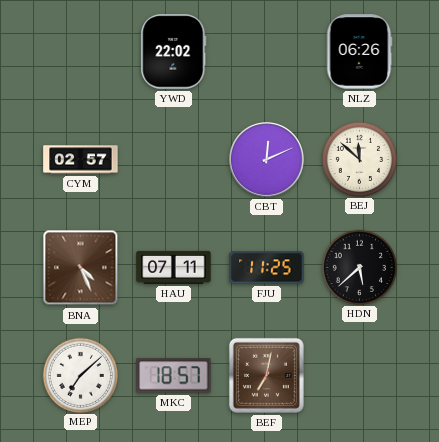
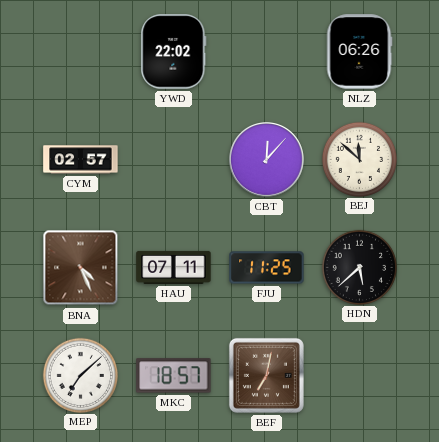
CBT: 12:11 -> 12:07
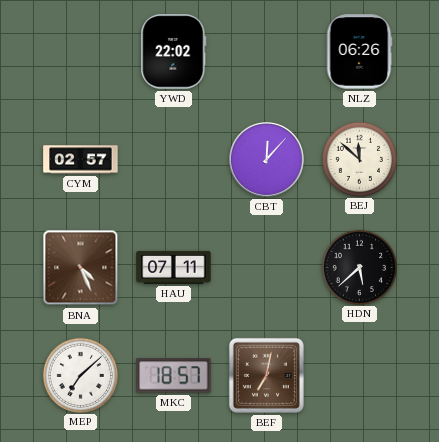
FJU: 11:25 -> none
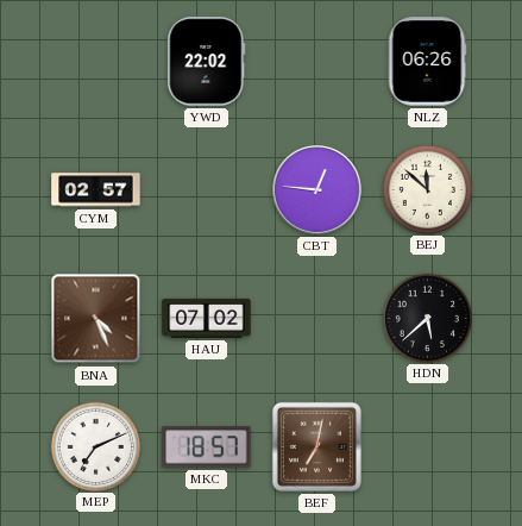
CBT: 12:07 -> 12:46
HAU: 07:11 -> 07:02
MEP: 7:08 -> 7:11
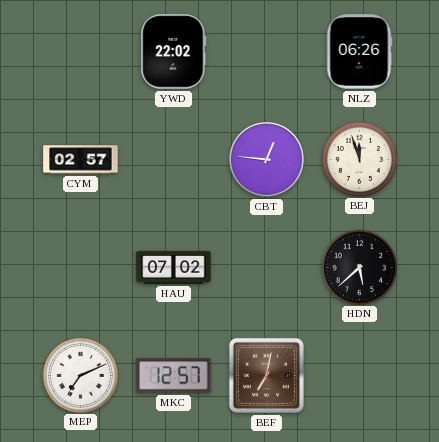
BEJ: 11:52 -> 11:57
BNA: 4:26 -> none
MKC: 18:57 -> 12:57
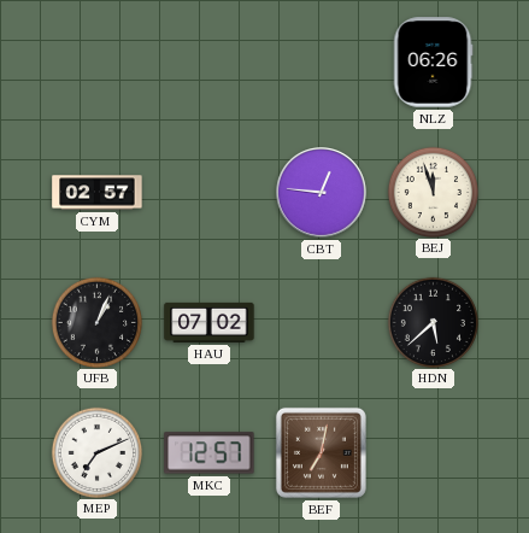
YWD: 22:02 -> none
UFB: none -> 1:04
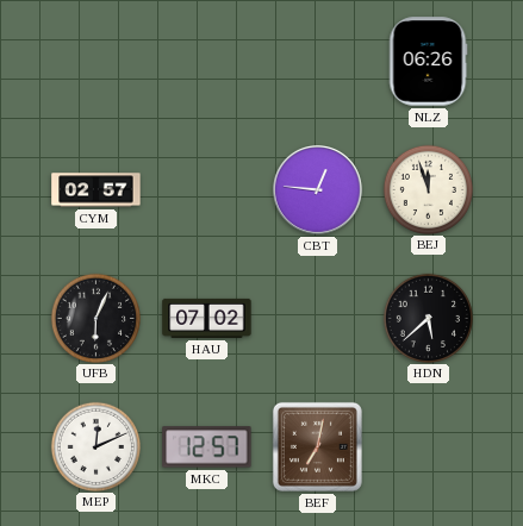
UFB: 1:04 -> 6:04
MEP: 7:11 -> 12:11
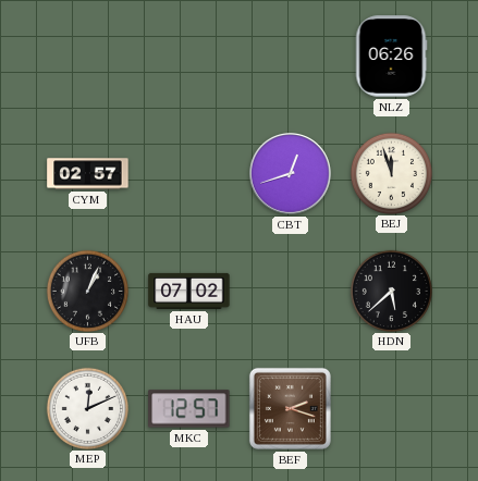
CBT: 12:46 -> 12:42
UFB: 6:04 -> 1:04
BEF: 7:02 -> 2:18
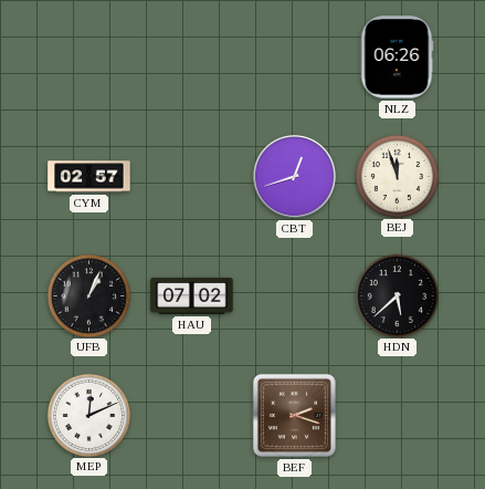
MKC: 12:57 -> none
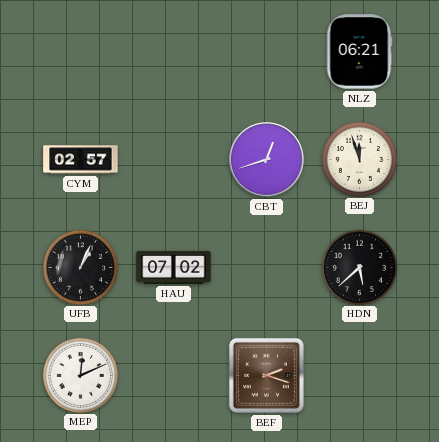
NLZ: 06:26 -> 06:21
